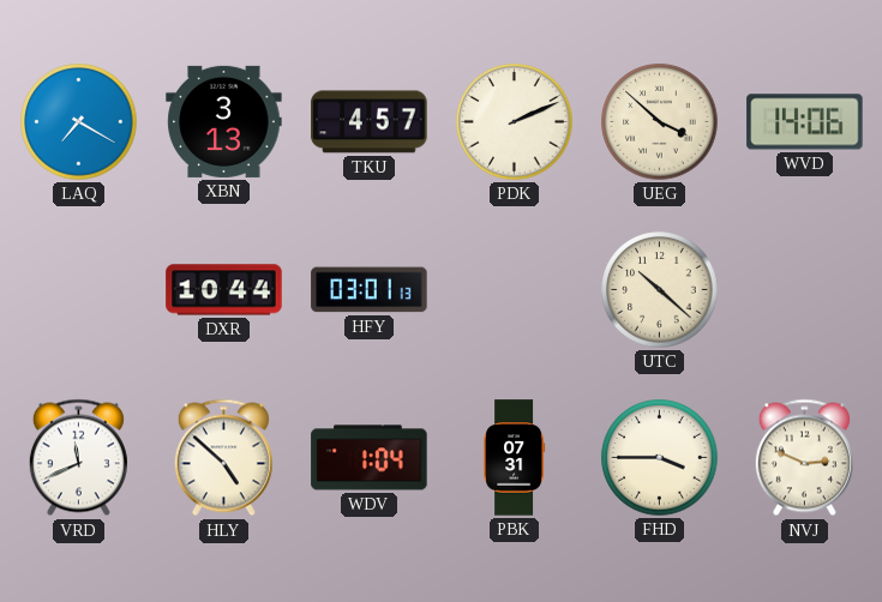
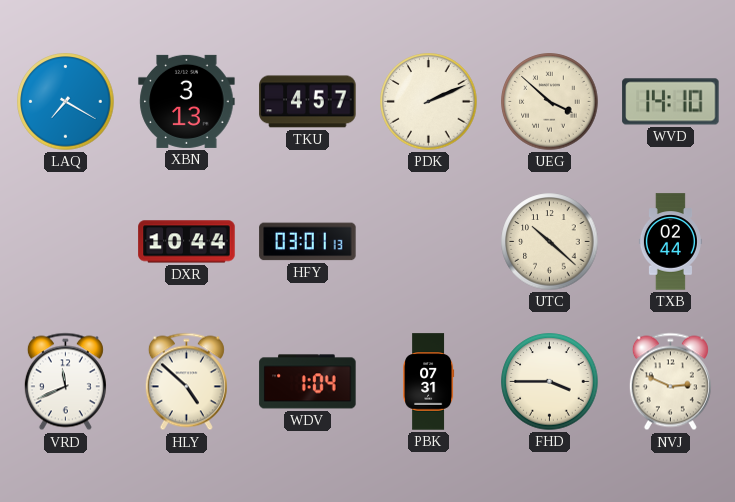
WVD: 14:06 -> 14:10
TXB: none -> 02:44
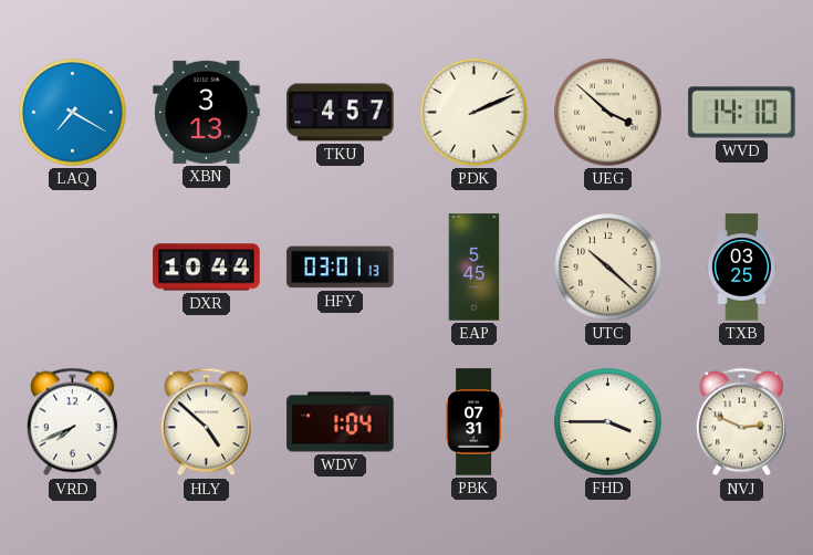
EAP: none -> 5:45
TXB: 02:44 -> 03:25
VRD: 11:41 -> 7:41
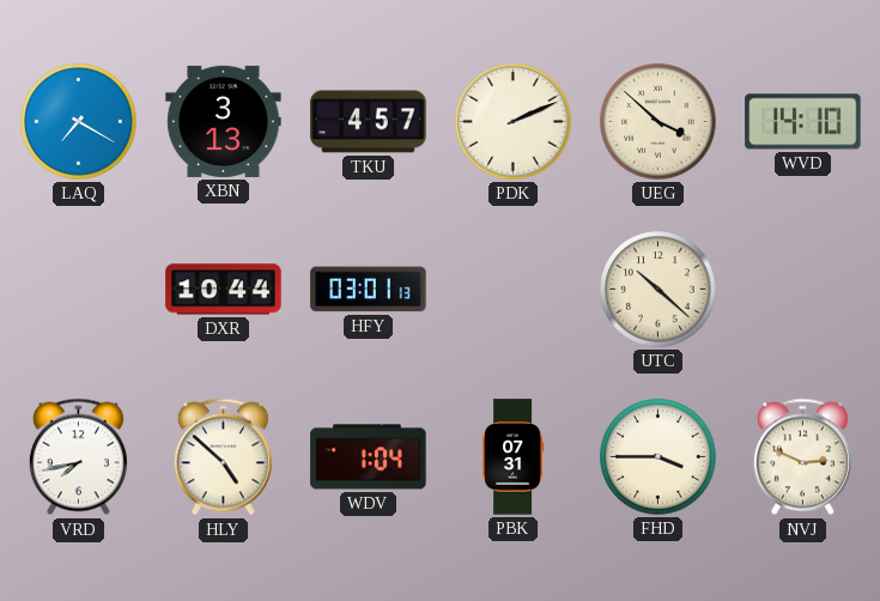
EAP: 5:45 -> none
TXB: 03:25 -> none
VRD: 7:41 -> 7:43
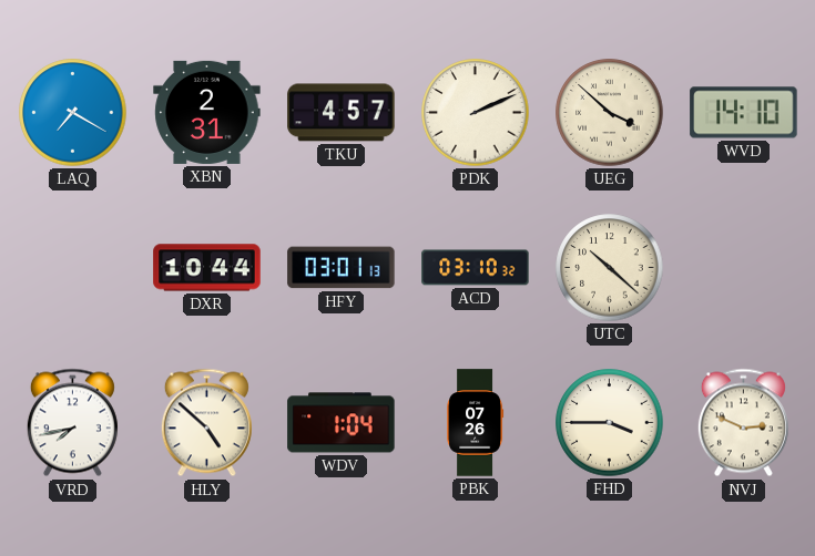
XBN: 3:13 -> 2:31
ACD: none -> 03:10
PBK: 07:31 -> 07:26
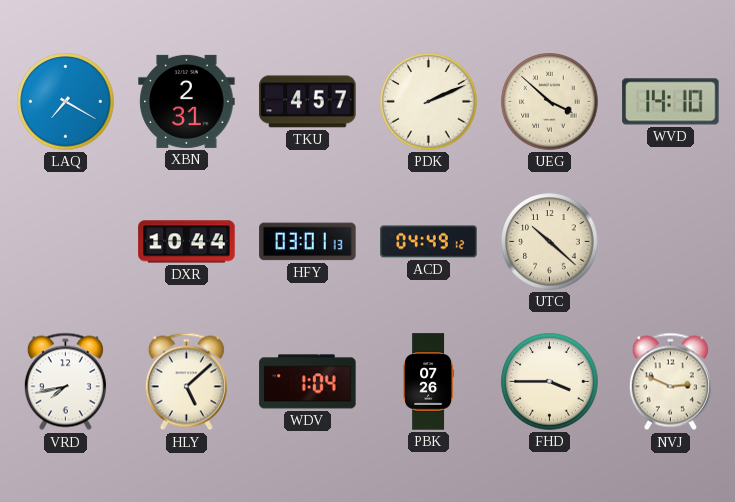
ACD: 03:10 -> 04:49
HLY: 4:52 -> 5:08
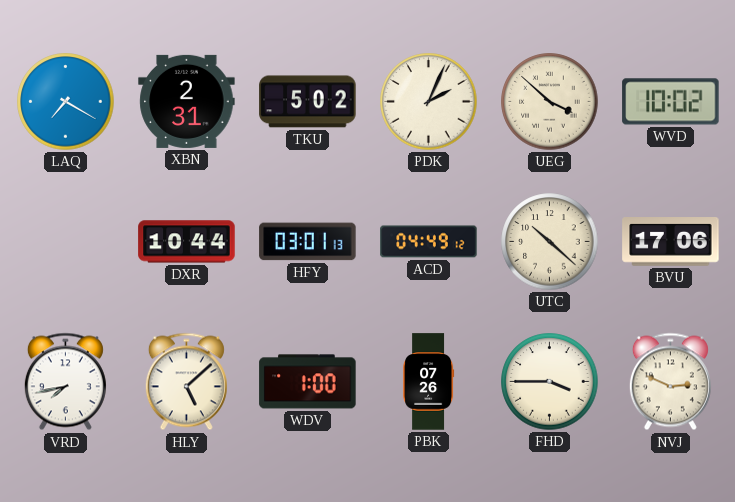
TKU: 4:57 -> 5:02
PDK: 2:11 -> 2:04
WVD: 14:10 -> 10:02
BVU: none -> 17:06
WDV: 1:04 -> 1:00
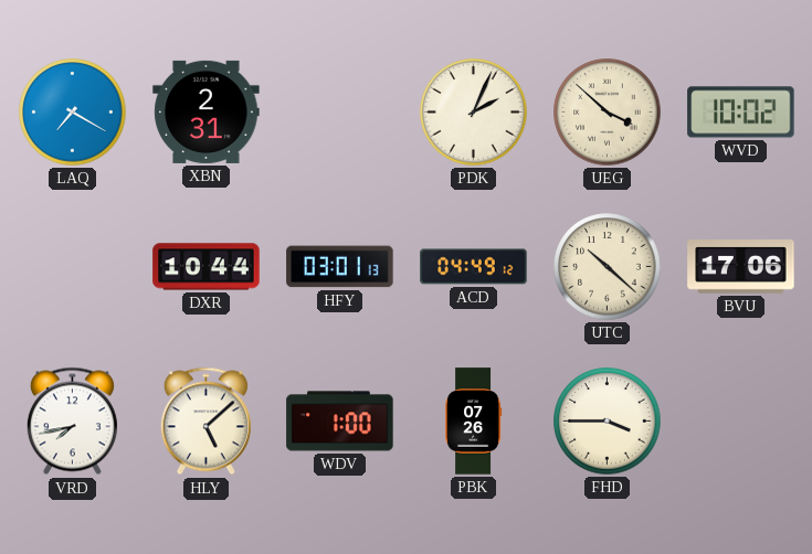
TKU: 5:02 -> none
NVJ: 2:49 -> none
